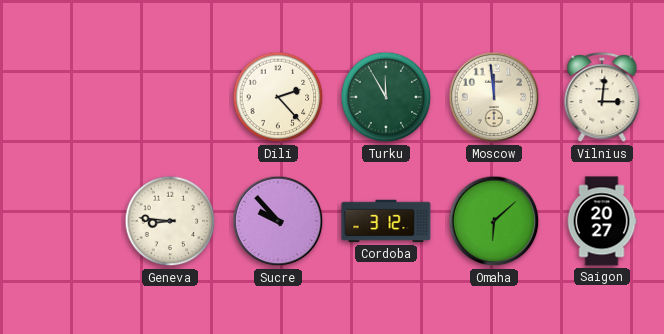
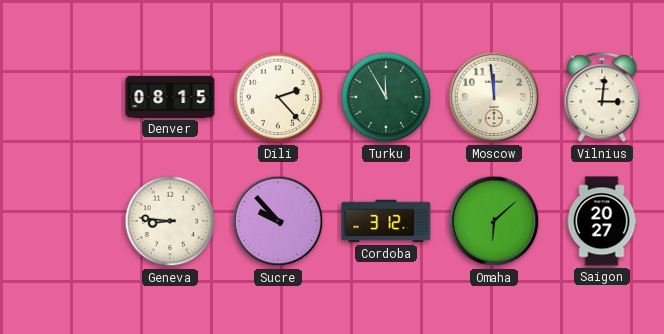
Denver: none -> 08:15
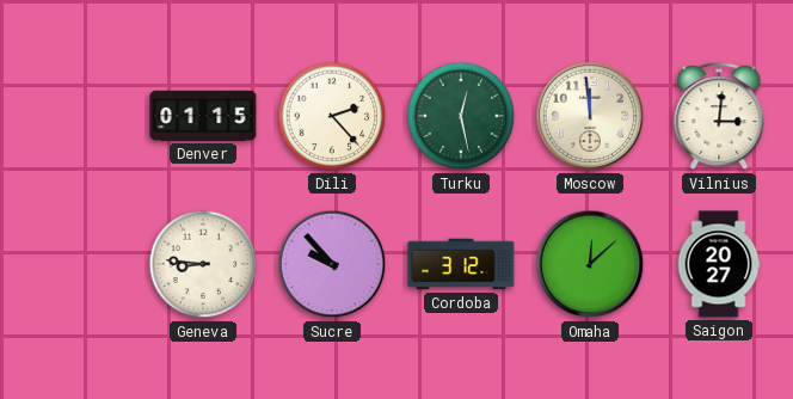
Denver: 08:15 -> 01:15
Turku: 11:55 -> 12:28
Omaha: 6:08 -> 12:08
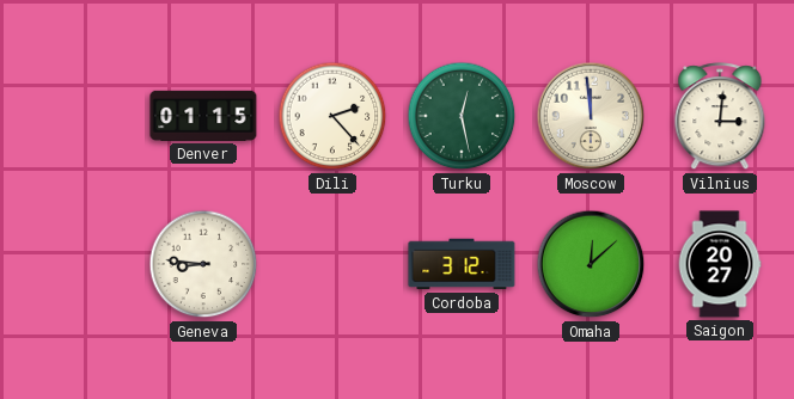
Sucre: 9:53 -> none
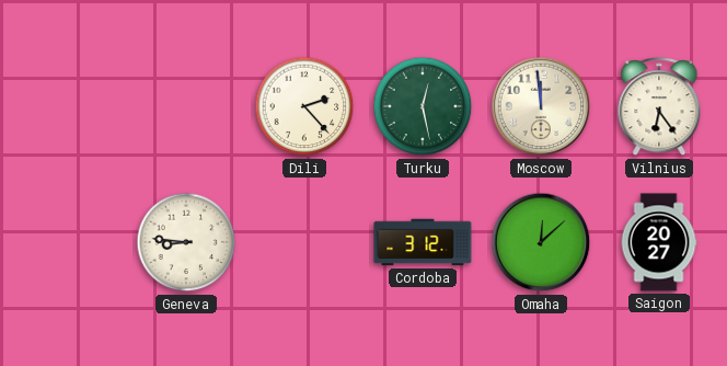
Denver: 01:15 -> none
Vilnius: 3:01 -> 6:24
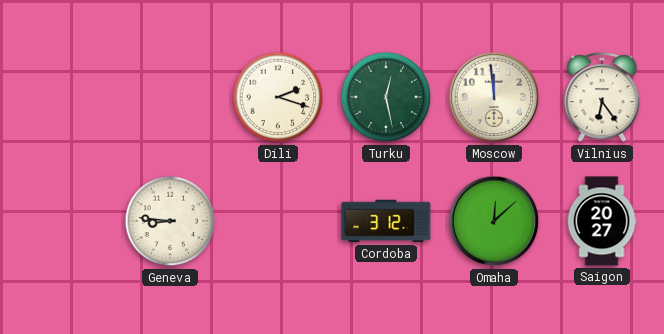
Dili: 2:23 -> 2:18
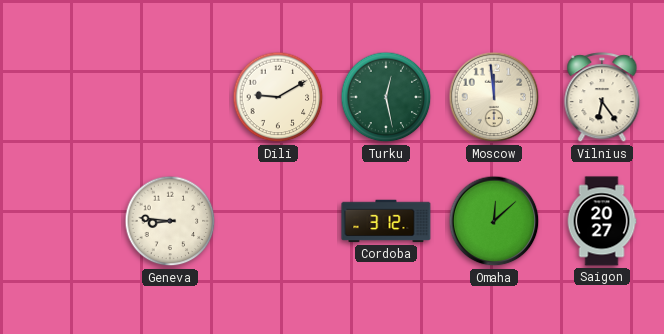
Dili: 2:18 -> 9:10
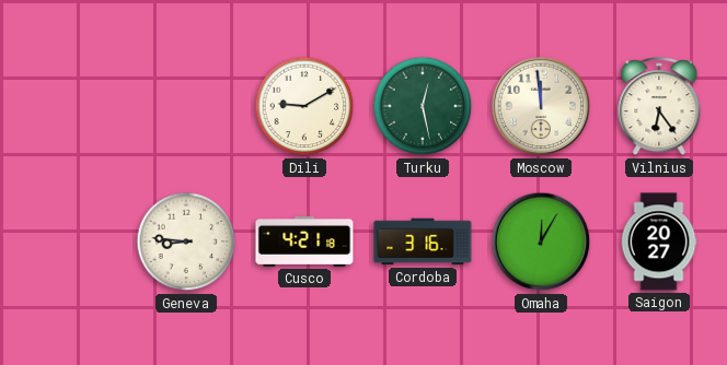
Cusco: none -> 4:21
Cordoba: 3:12 -> 3:16
Omaha: 12:08 -> 12:05
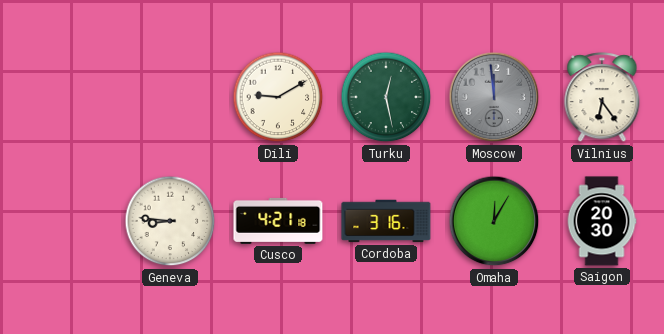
Moscow dial: cream -> grey
Saigon: 20:27 -> 20:30
